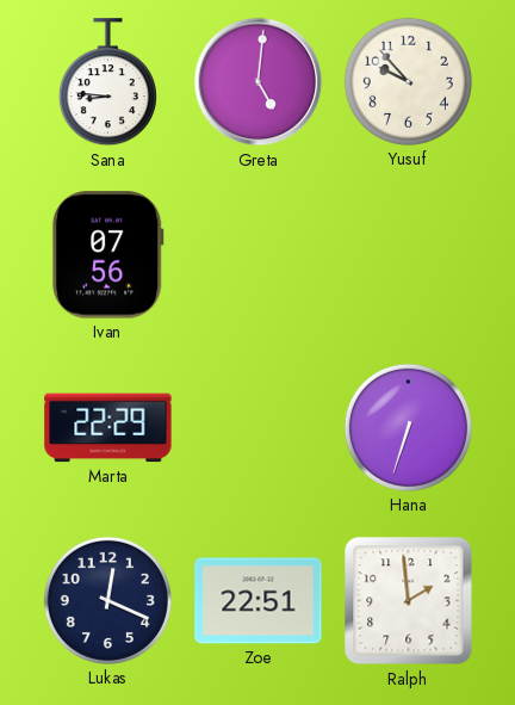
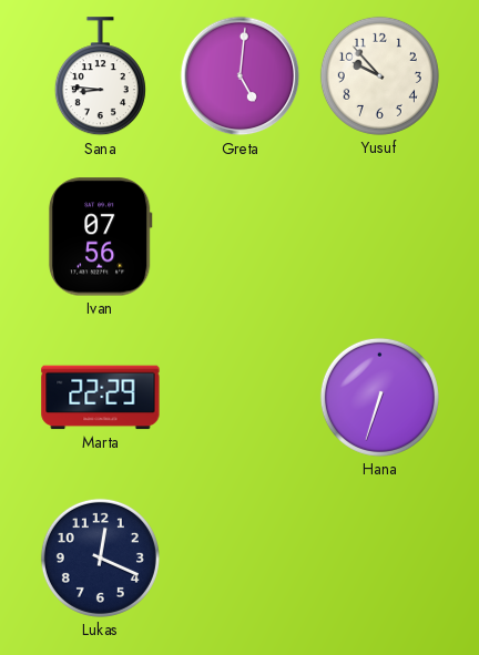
Zoe: 22:51 -> none
Ralph: 1:59 -> none
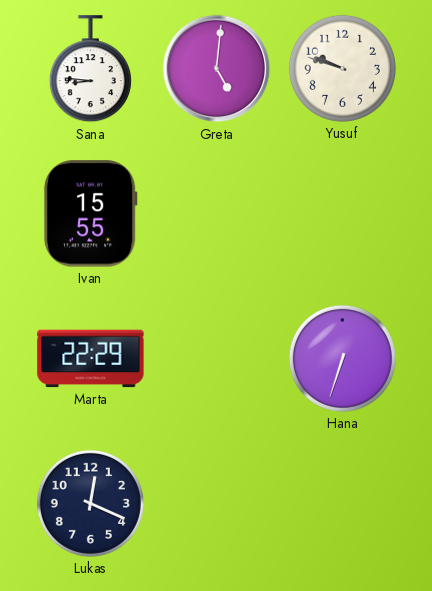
Yusuf: 9:53 -> 9:48
Ivan: 07:56 -> 15:55
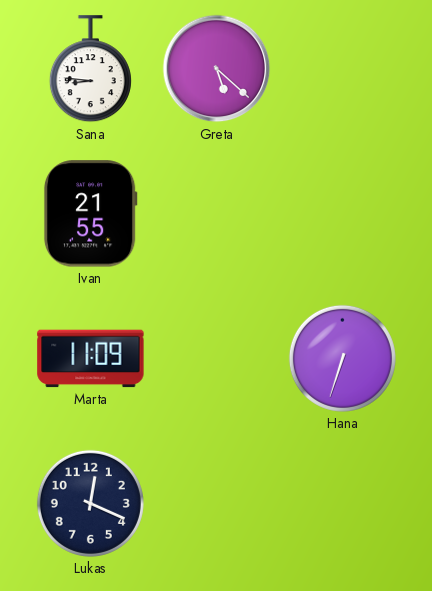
Greta: 5:01 -> 5:22
Yusuf: 9:48 -> none
Ivan: 15:55 -> 21:55
Marta: 22:29 -> 11:09
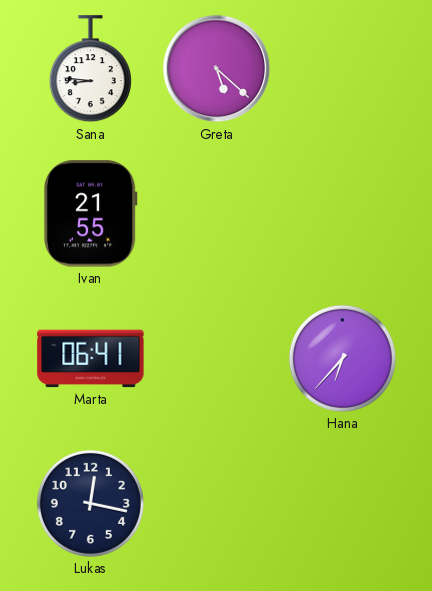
Marta: 11:09 -> 06:41
Hana: 6:33 -> 6:37
Lukas: 12:19 -> 12:17
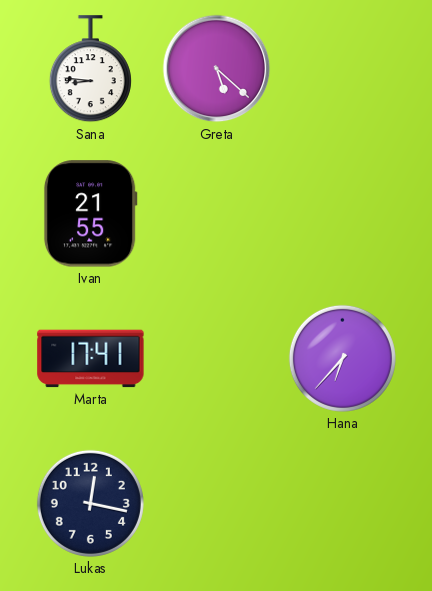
Marta: 06:41 -> 17:41
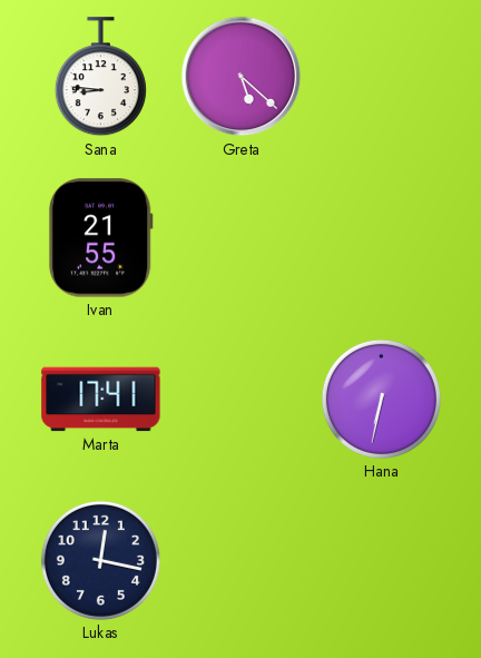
Hana: 6:37 -> 6:32
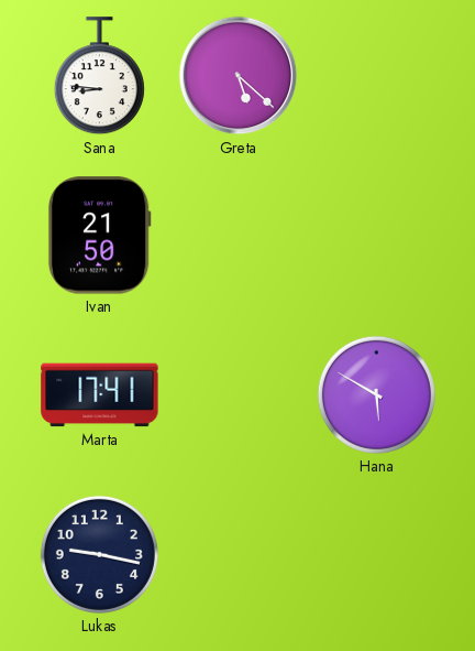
Ivan: 21:55 -> 21:50
Hana: 6:32 -> 5:50
Lukas: 12:17 -> 9:17
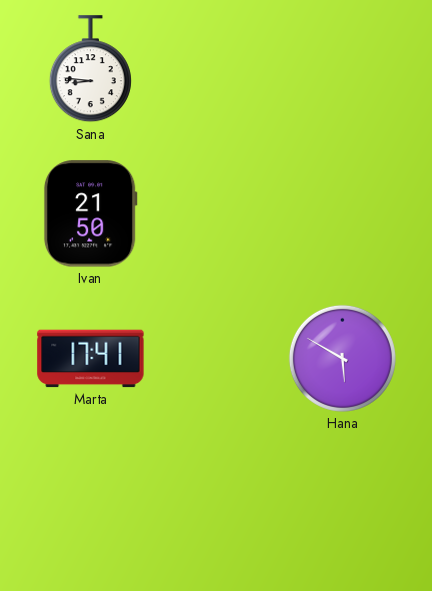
Greta: 5:22 -> none
Lukas: 9:17 -> none
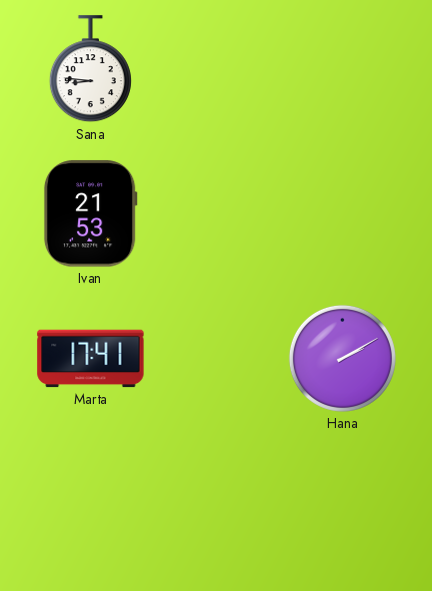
Ivan: 21:50 -> 21:53
Hana: 5:50 -> 2:10
